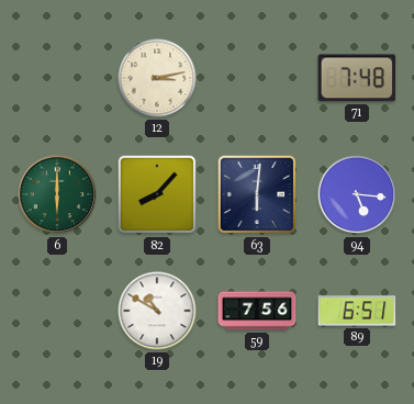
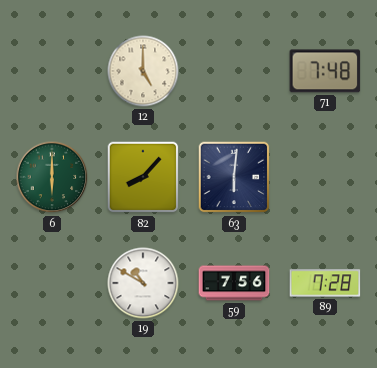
12: 3:13 -> 5:00
94: 5:16 -> none
89: 6:51 -> 7:28
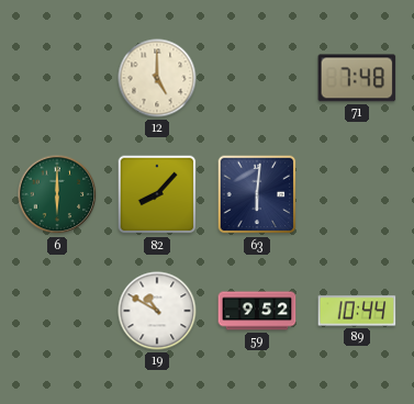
59: 7:56 -> 9:52
89: 7:28 -> 10:44
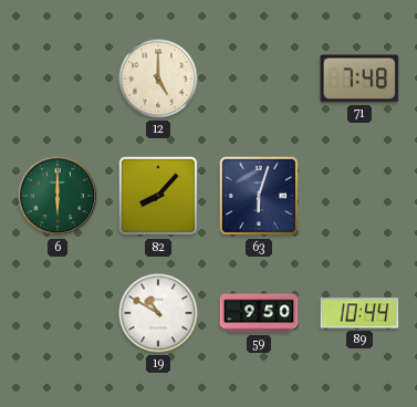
63: 6:01 -> 6:03
59: 9:52 -> 9:50
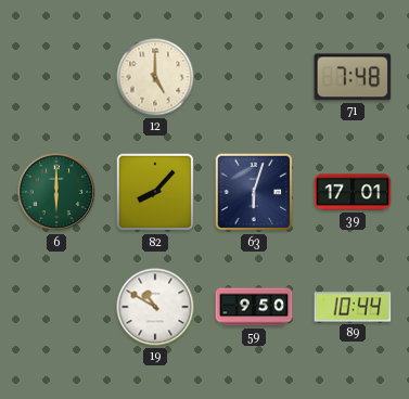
39: none -> 17:01
